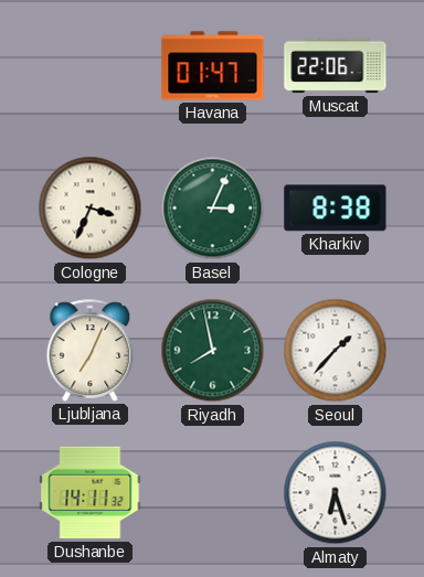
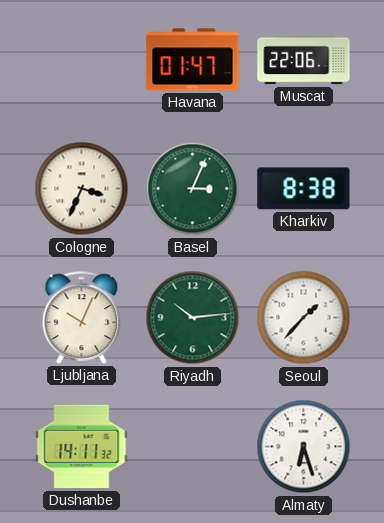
Ljubljana: 7:04 -> 10:04
Riyadh: 7:58 -> 10:14
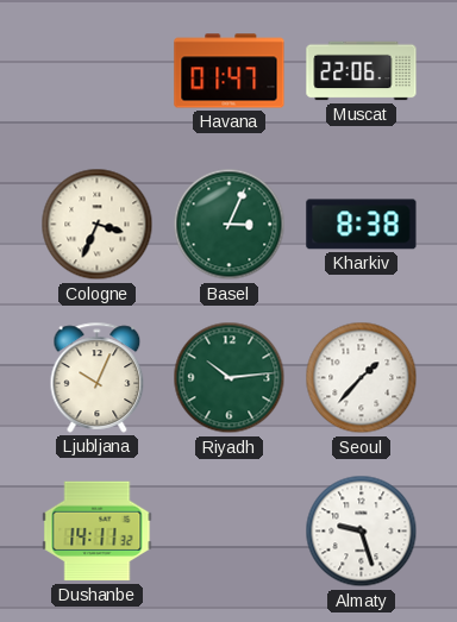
Almaty: 6:27 -> 9:27
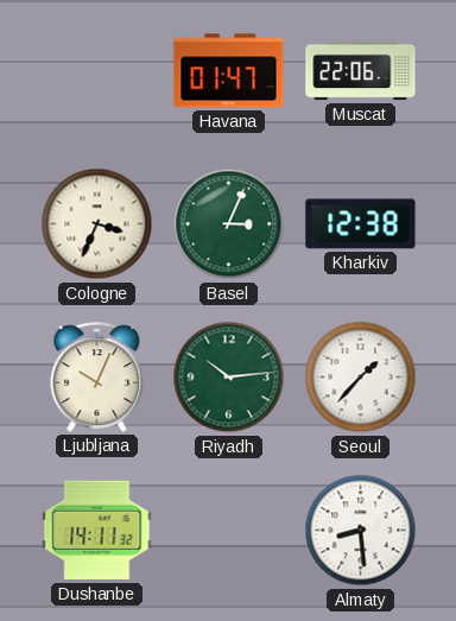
Kharkiv: 8:38 -> 12:38
Almaty: 9:27 -> 8:29
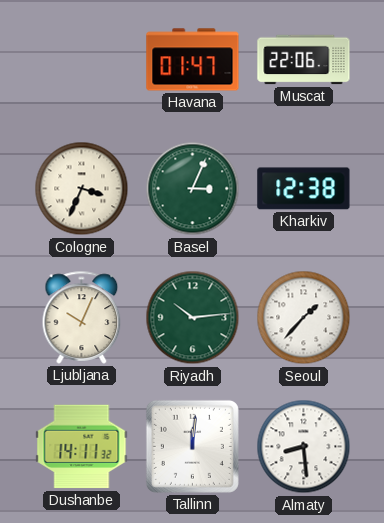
Tallinn: none -> 12:01
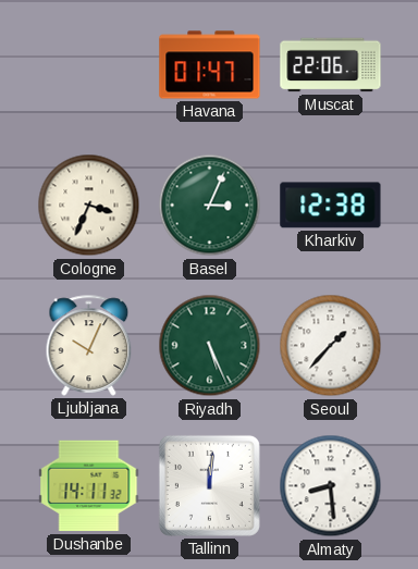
Riyadh: 10:14 -> 5:26
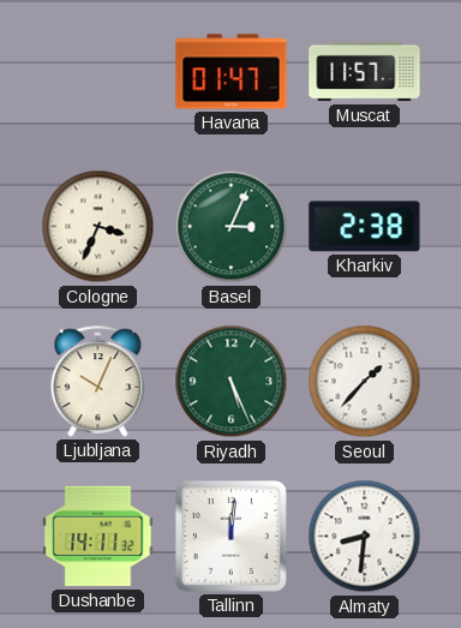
Muscat: 22:06 -> 11:57
Kharkiv: 12:38 -> 2:38
Almaty: 8:29 -> 8:31
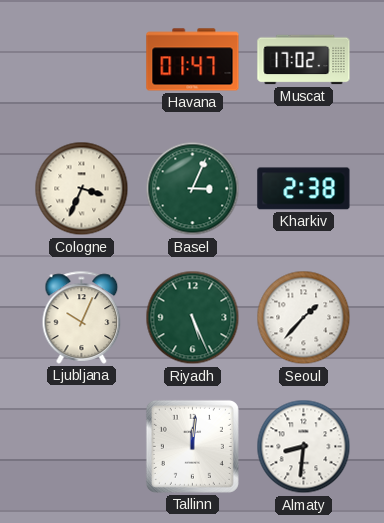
Muscat: 11:57 -> 17:02
Dushanbe: 14:11 -> none
